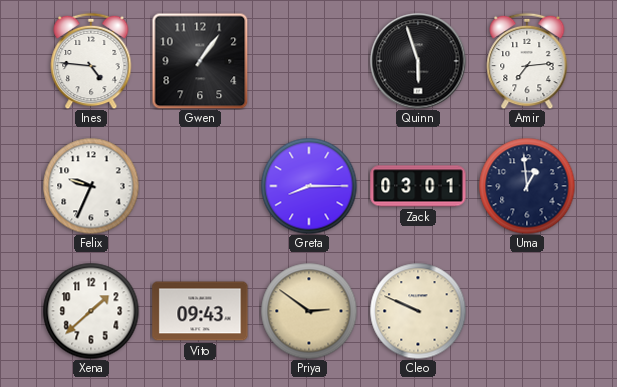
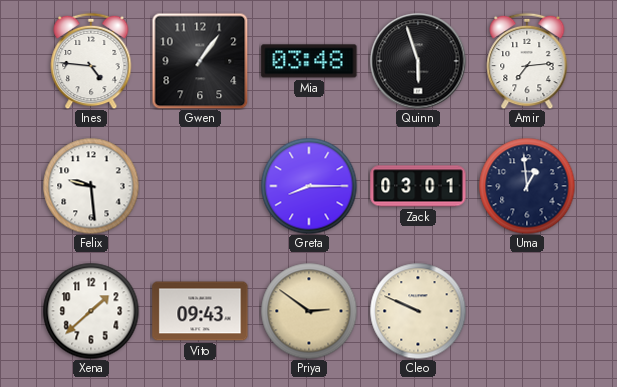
Mia: none -> 03:48
Felix: 9:34 -> 9:29
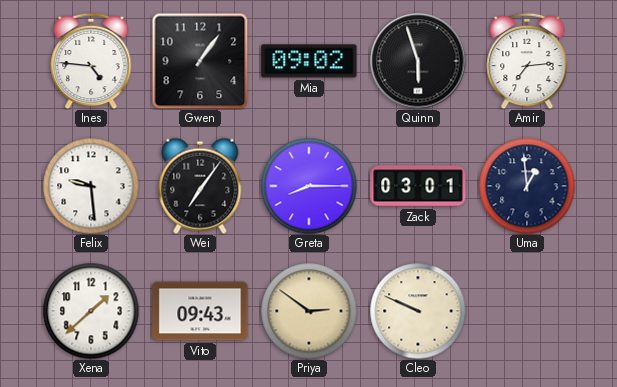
Mia: 03:48 -> 09:02
Wei: none -> 7:06
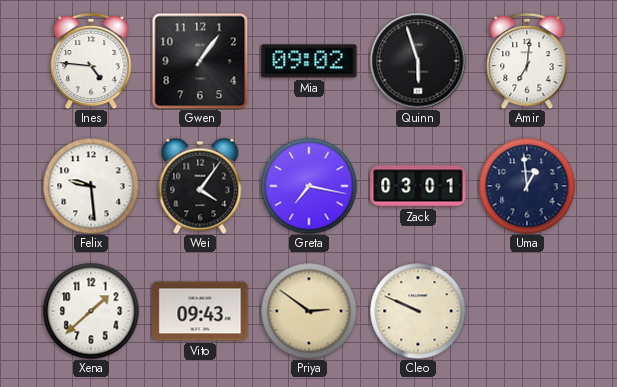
Amir: 7:14 -> 7:01
Wei: 7:06 -> 4:06
Greta: 8:15 -> 7:17
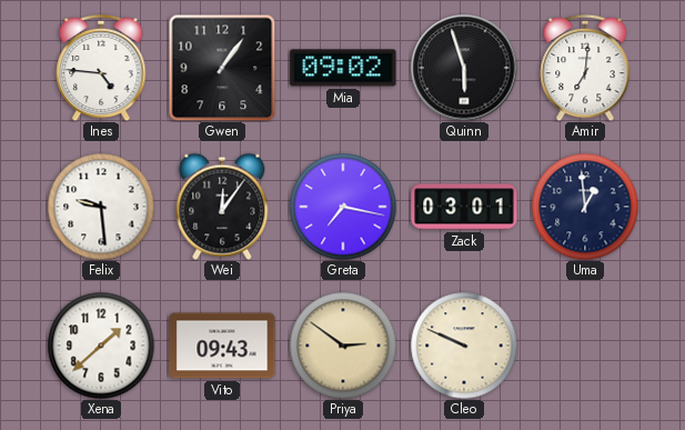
Wei: 4:06 -> 12:06
